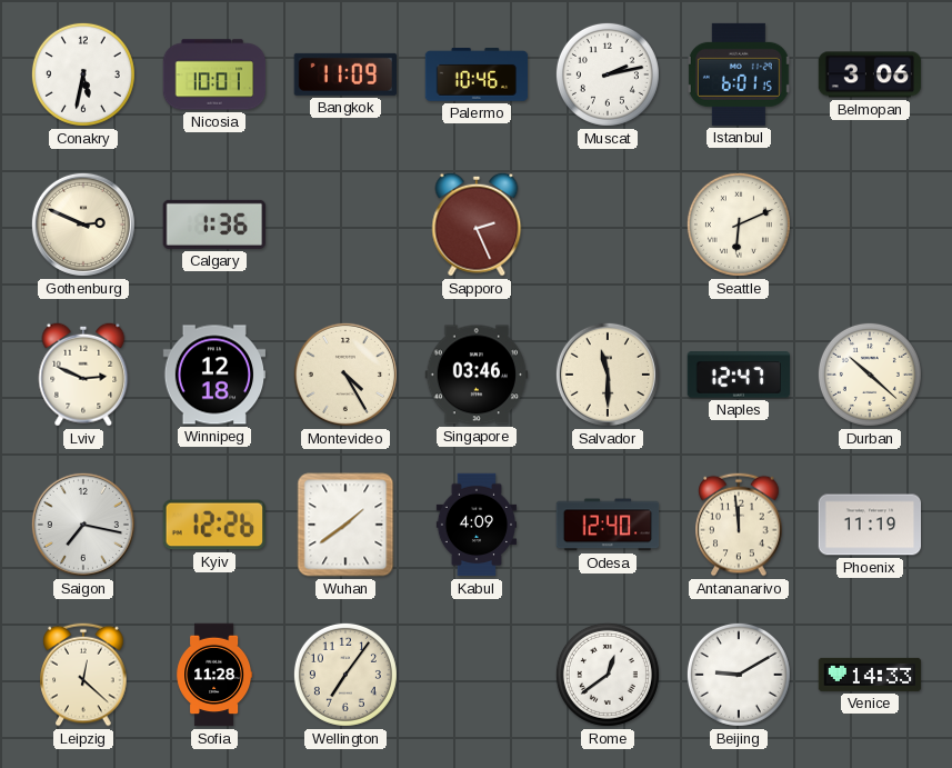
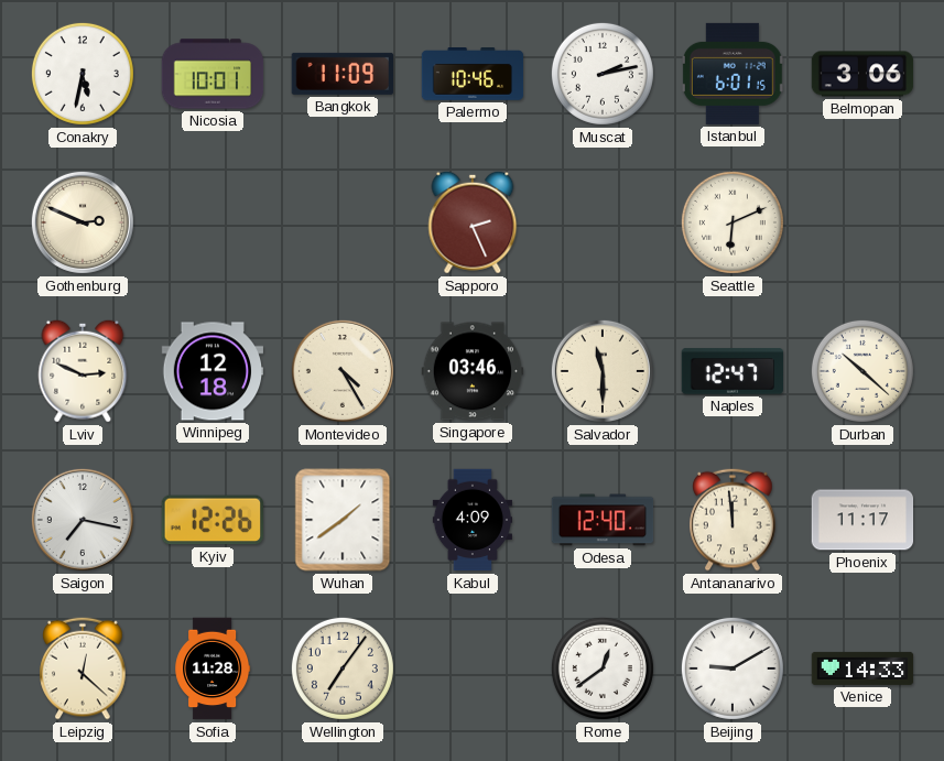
Calgary: 1:36 -> none
Phoenix: 11:19 -> 11:17
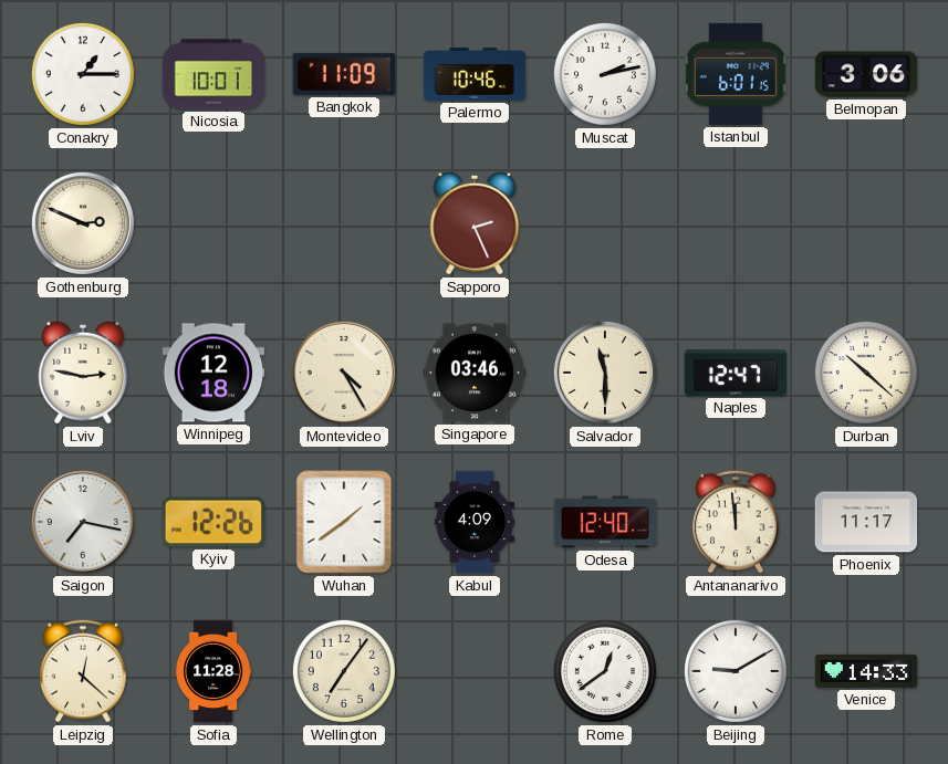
Conakry: 5:32 -> 1:15
Seattle: 6:11 -> none
Lviv: 2:49 -> 2:47
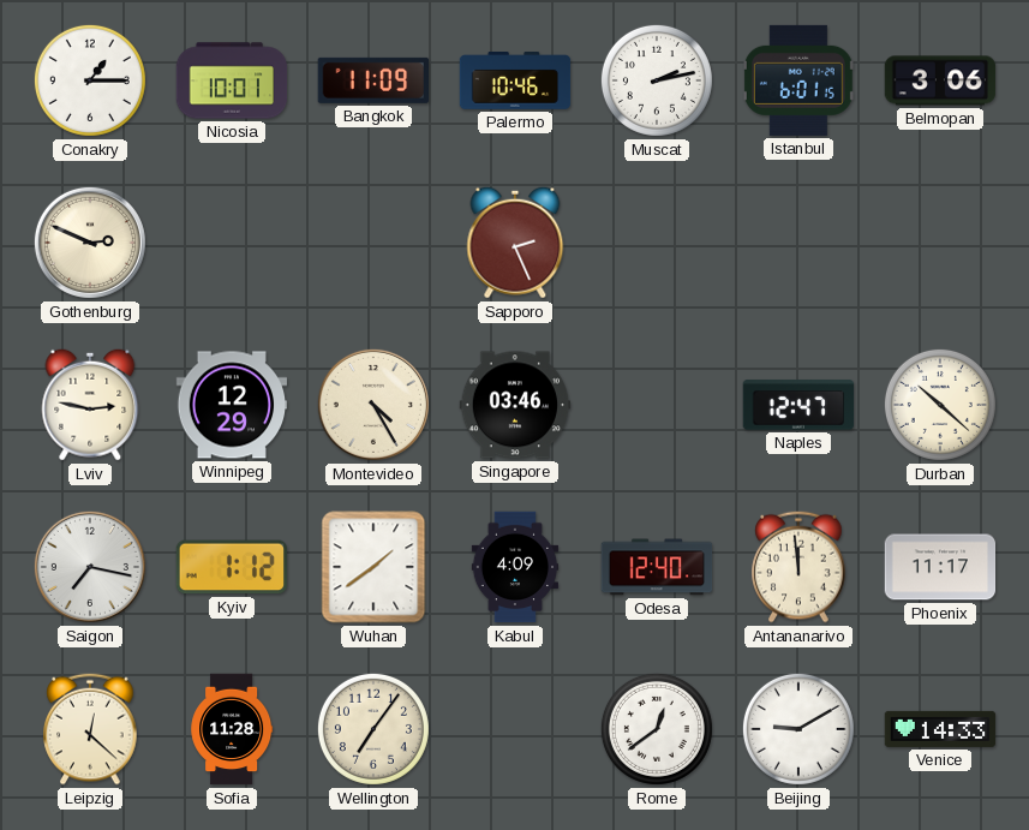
Winnipeg: 12:18 -> 12:29
Salvador: 11:30 -> none
Kyiv: 12:26 -> 1:12
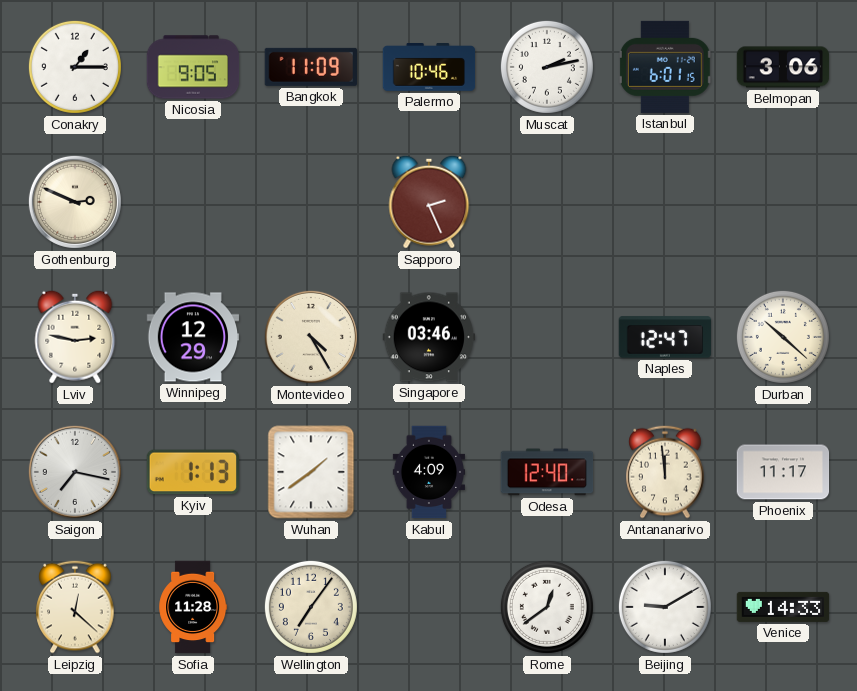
Nicosia: 10:01 -> 9:05
Kyiv: 1:12 -> 1:13
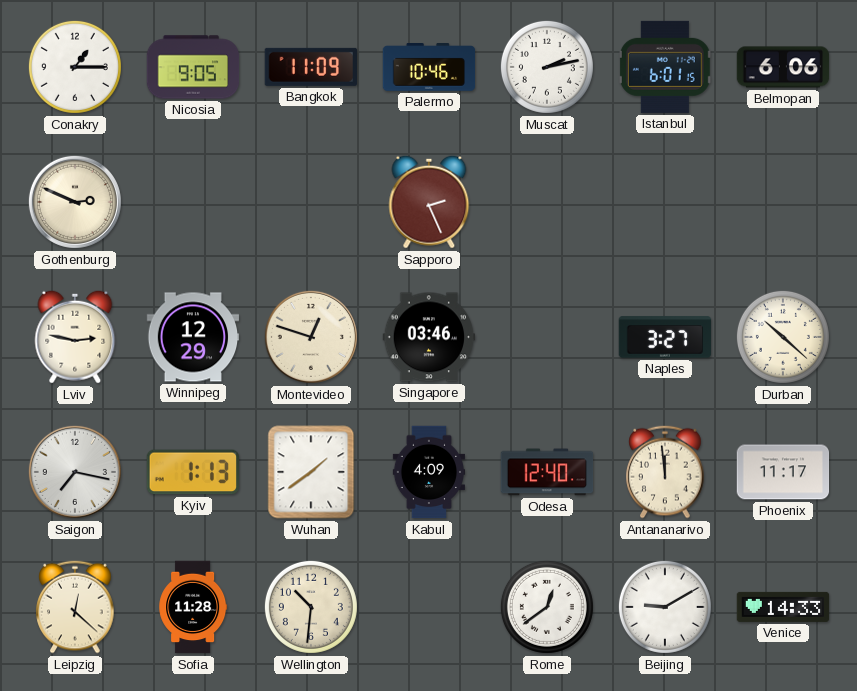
Belmopan: 3:06 -> 6:06
Montevideo: 4:25 -> 12:48
Naples: 12:47 -> 3:27
Wellington: 7:06 -> 10:31
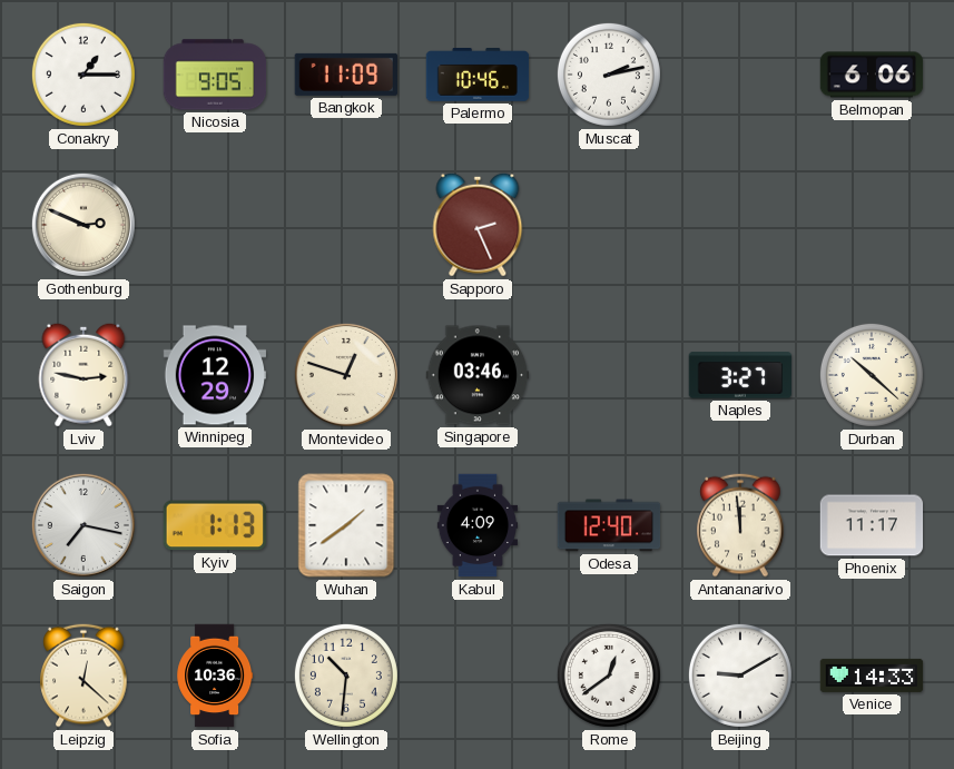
Istanbul: 6:01 -> none
Sofia: 11:28 -> 10:36
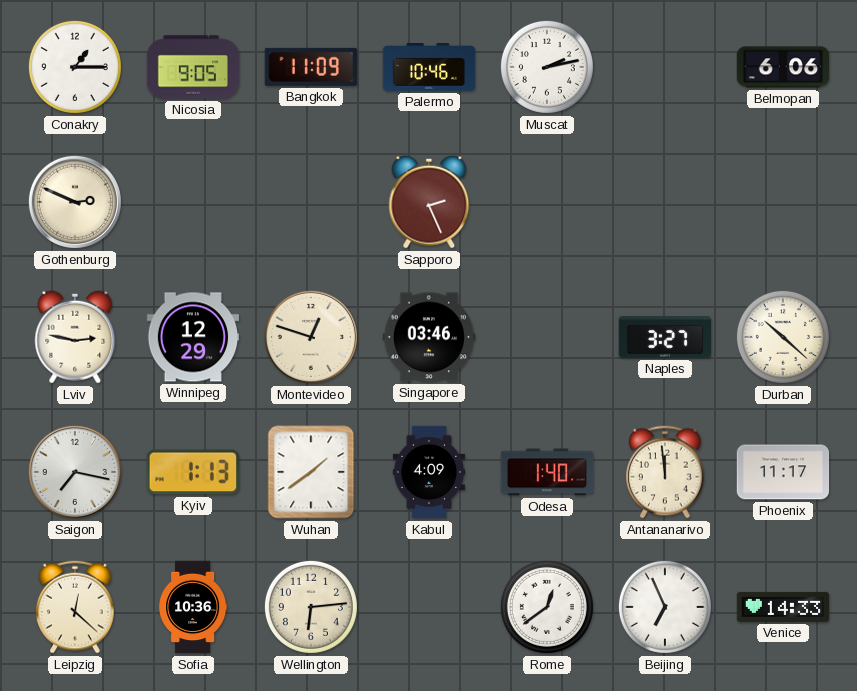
Odesa: 12:40 -> 1:40
Wellington: 10:31 -> 6:14
Beijing: 9:10 -> 6:56
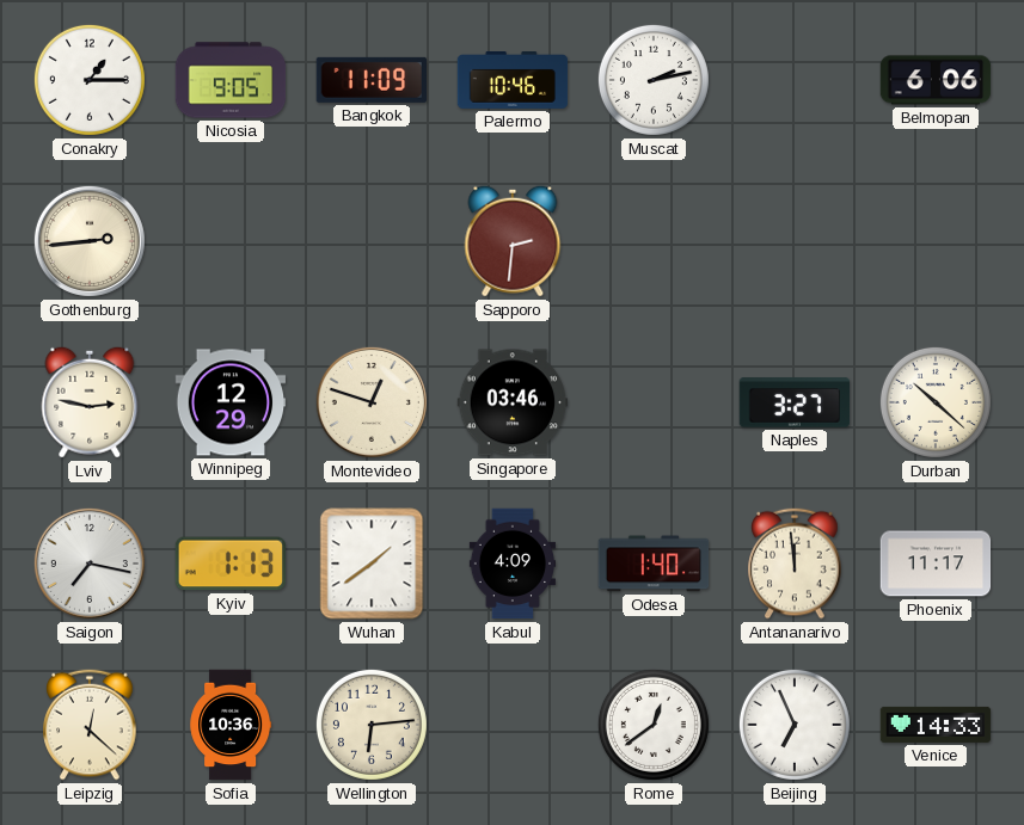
Gothenburg: 2:49 -> 2:44
Sapporo: 2:26 -> 2:31
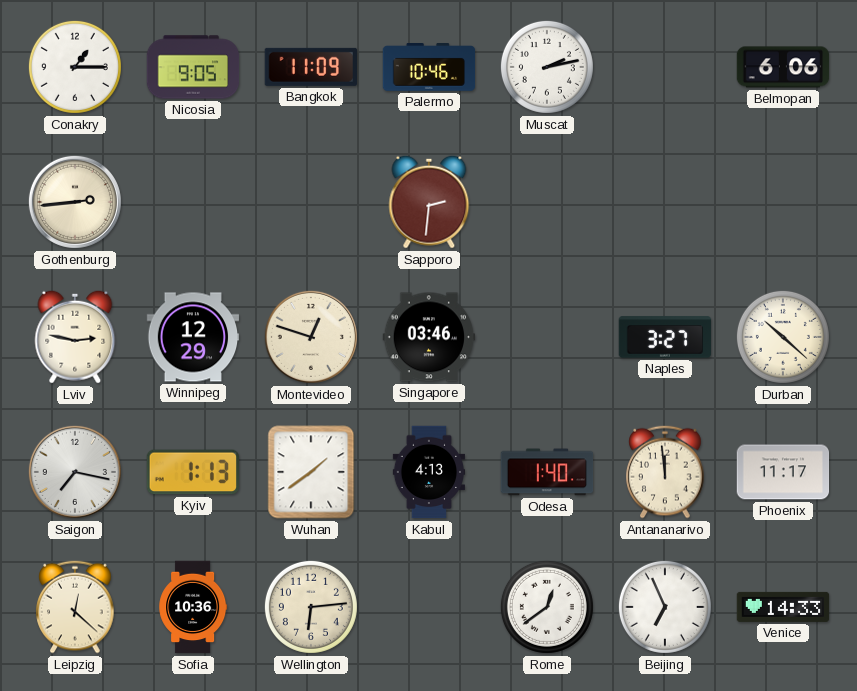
Kabul: 4:09 -> 4:13
